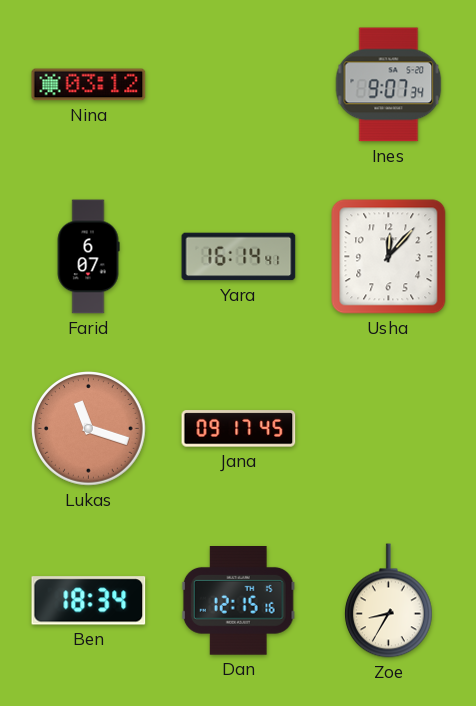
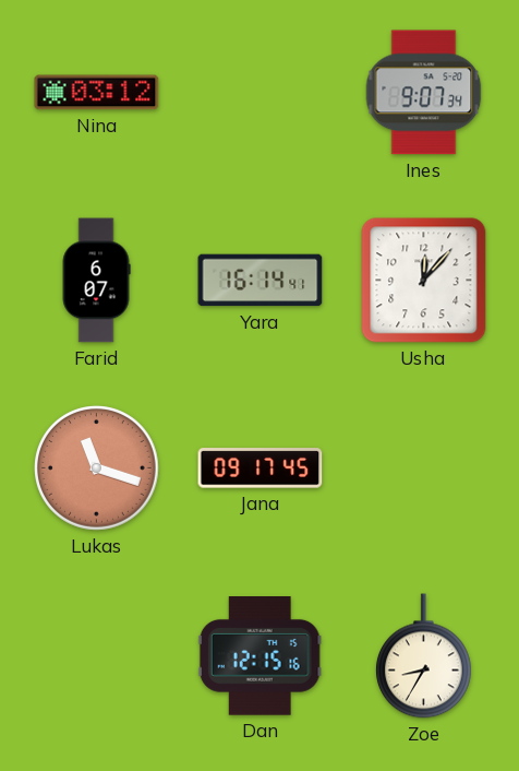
Ben: 18:34 -> none
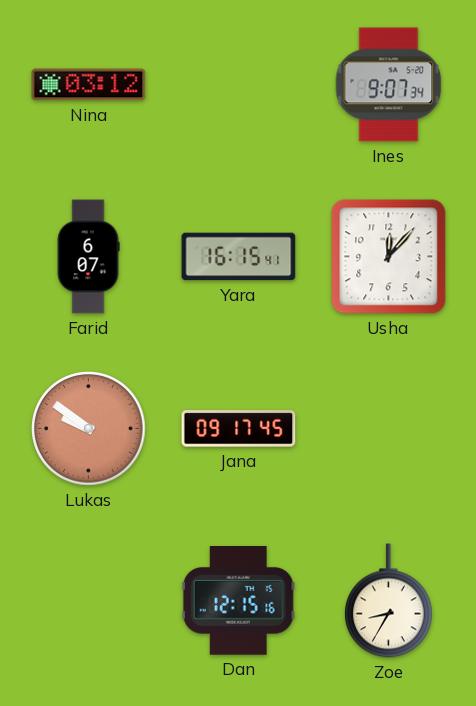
Yara: 16:14 -> 16:15
Lukas: 11:18 -> 9:51
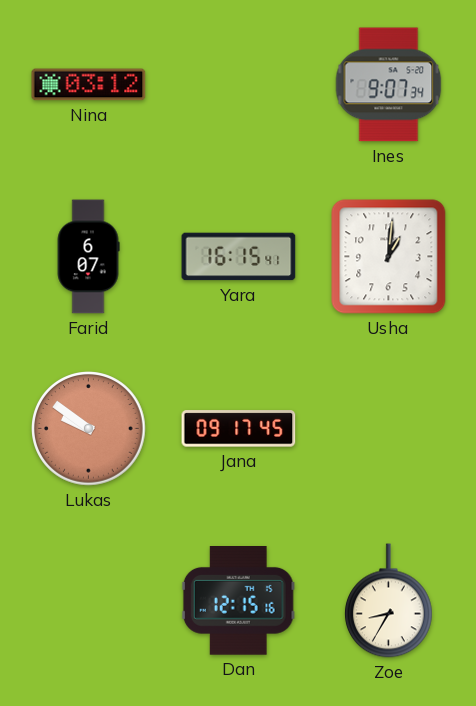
Usha: 12:07 -> 1:01
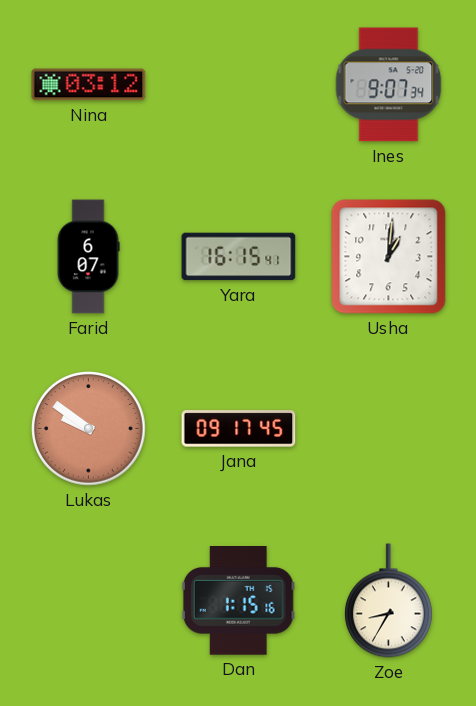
Dan: 12:15 -> 1:15
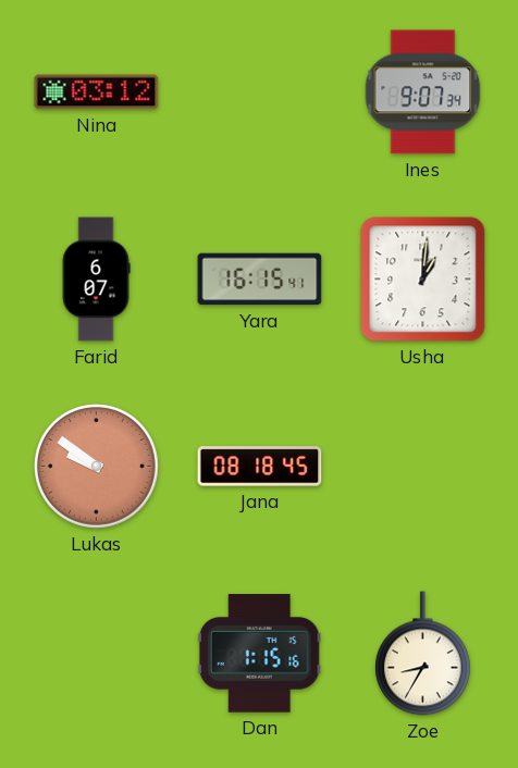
Jana: 09:17 -> 08:18
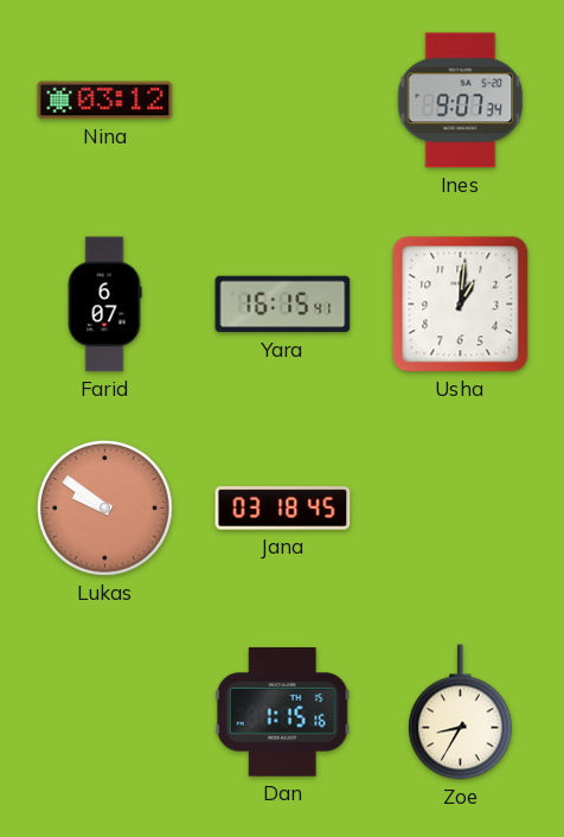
Jana: 08:18 -> 03:18
